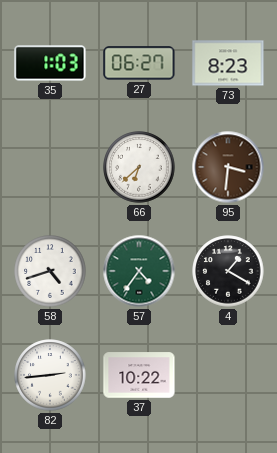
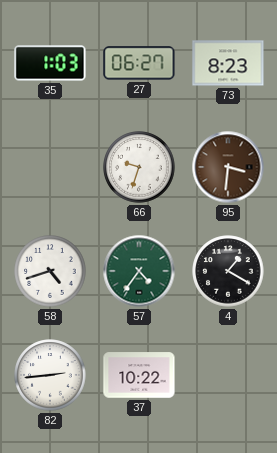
66: 6:38 -> 9:33
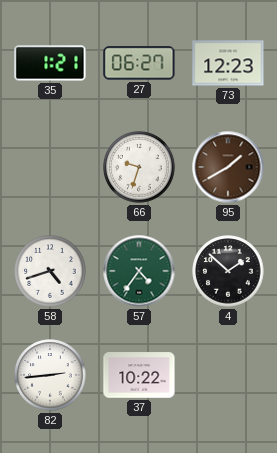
35: 1:03 -> 1:21
73: 8:23 -> 12:23
95: 3:31 -> 1:40
4: 1:20 -> 1:52
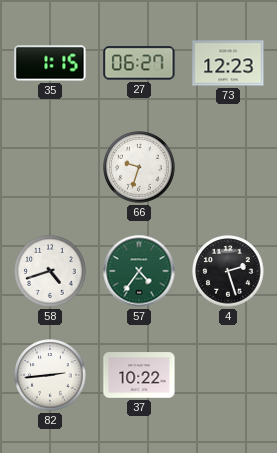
35: 1:21 -> 1:15
95: 1:40 -> none
4: 1:52 -> 2:27
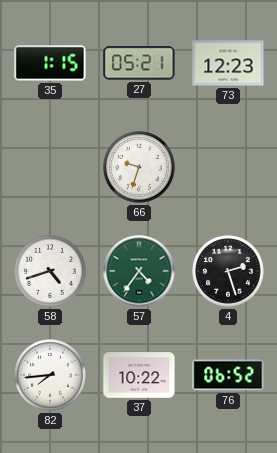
27: 06:27 -> 05:21
82: 2:44 -> 7:44
76: none -> 06:52
